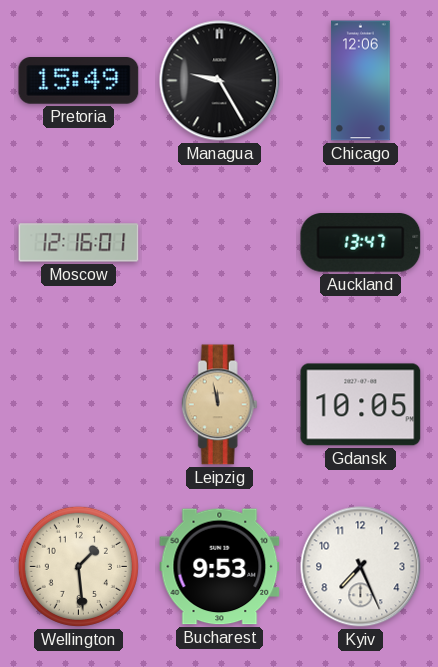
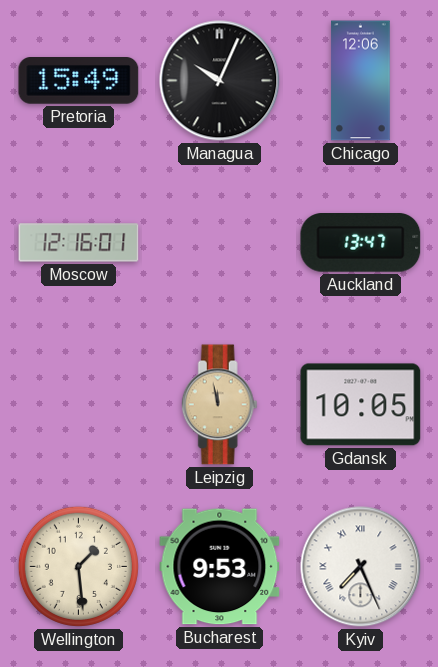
Managua: 9:25 -> 10:04
Kyiv numerals: Arabic -> Roman
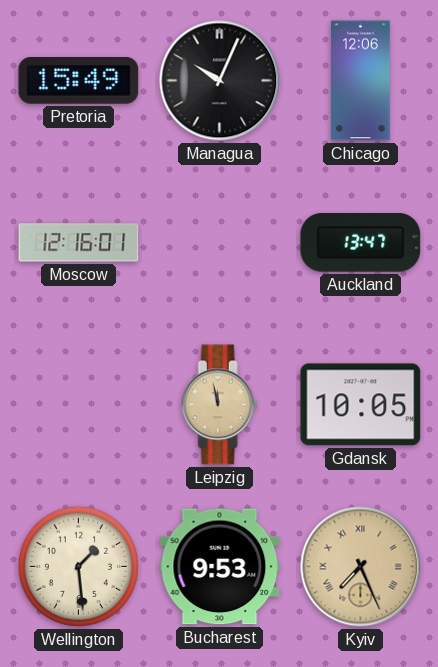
Kyiv dial: white -> champagne
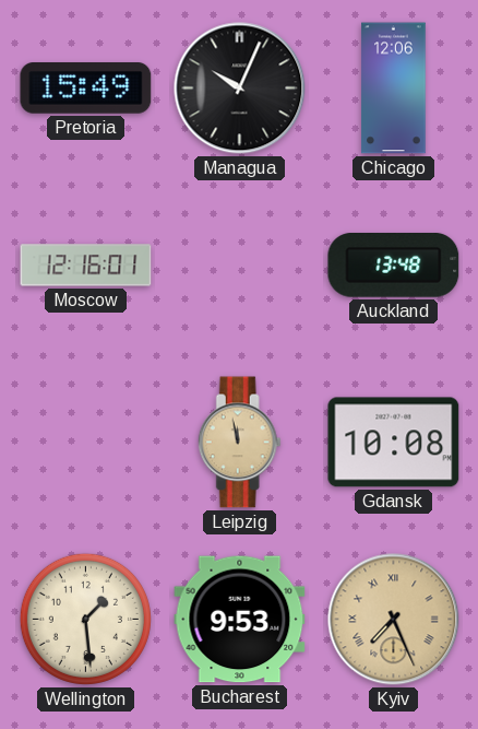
Auckland: 13:47 -> 13:48
Gdansk: 10:05 -> 10:08
